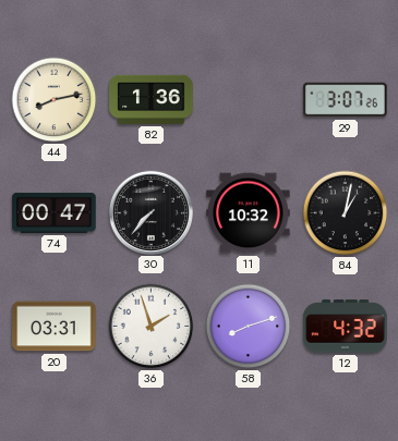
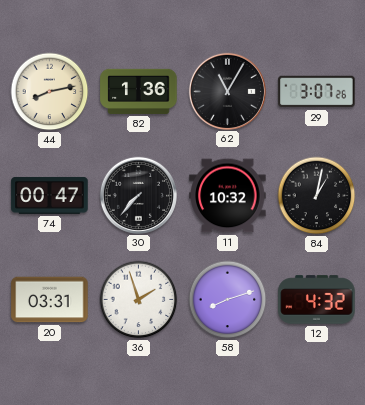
62: none -> 11:05
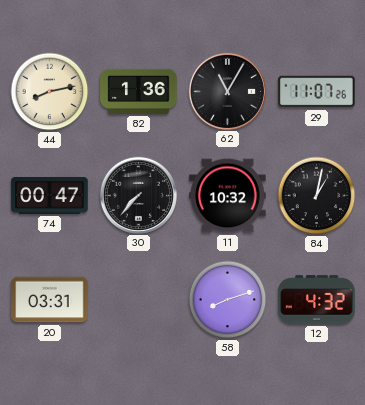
29: 3:07 -> 11:07
36: 1:57 -> none
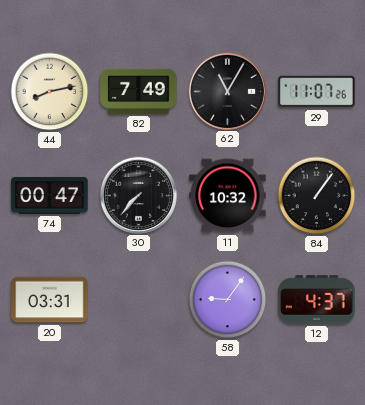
82: 1:36 -> 7:49
84: 1:02 -> 1:06
58: 8:12 -> 9:06
12: 4:32 -> 4:37
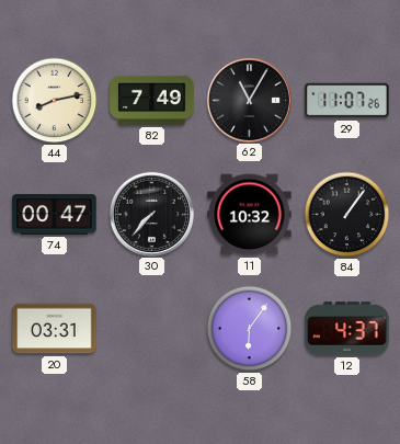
58: 9:06 -> 6:06
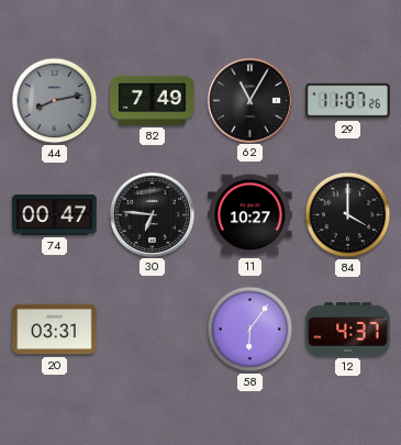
44 dial: cream -> grey
30: 7:37 -> 6:46
11: 10:32 -> 10:27
84: 1:06 -> 4:00
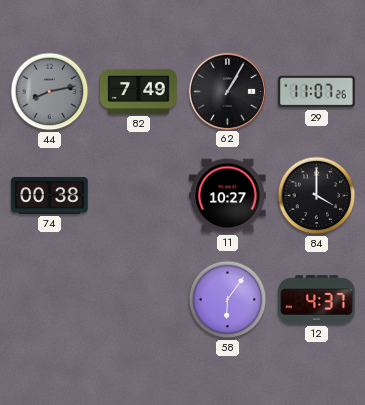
62: 11:05 -> 1:05
74: 00:47 -> 00:38
30: 6:46 -> none
20: 03:31 -> none
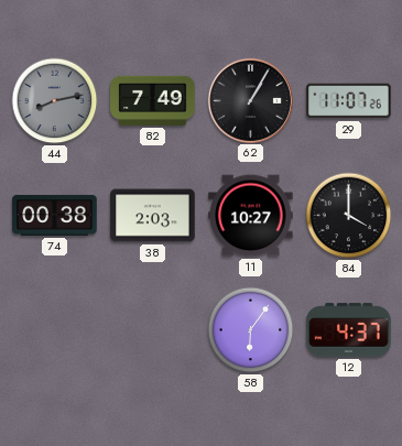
38: none -> 2:03
